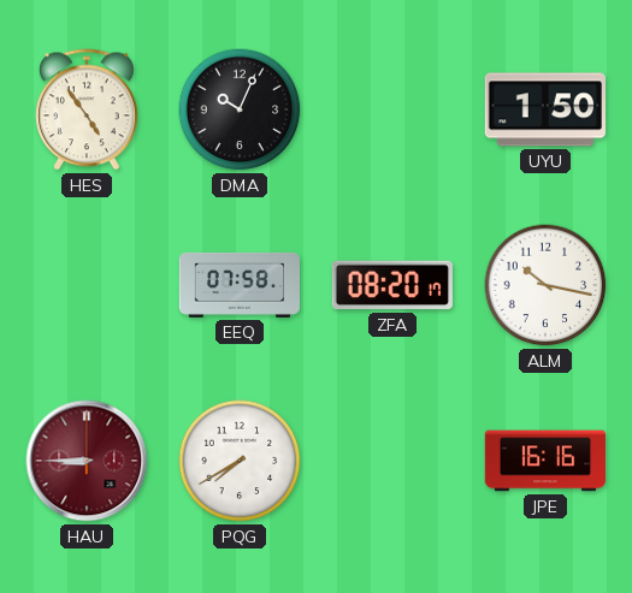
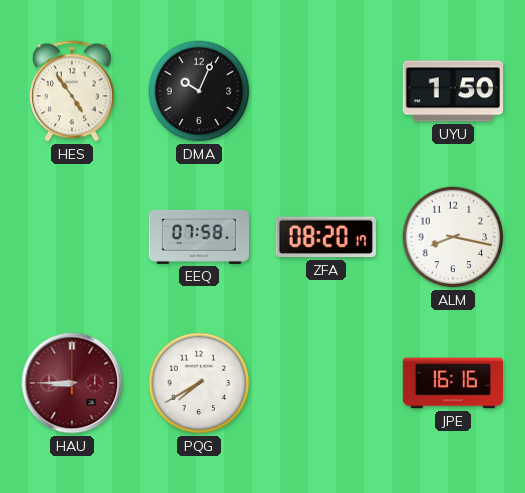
ALM: 10:17 -> 8:17
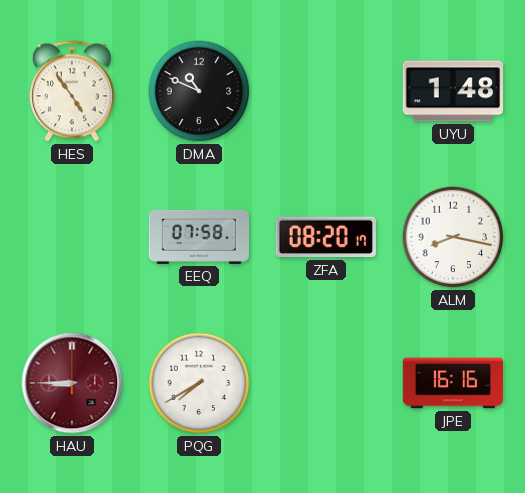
DMA: 10:04 -> 10:49
UYU: 1:50 -> 1:48
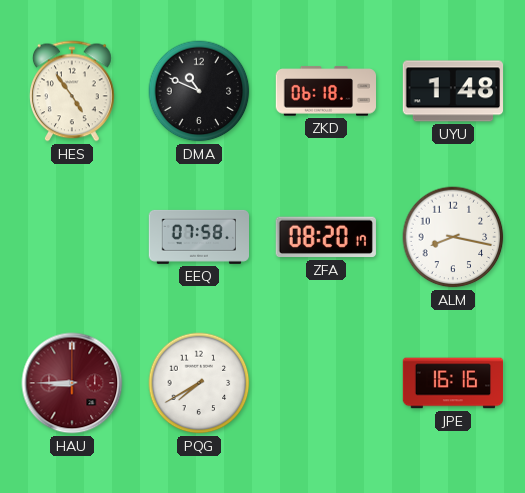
ZKD: none -> 06:18
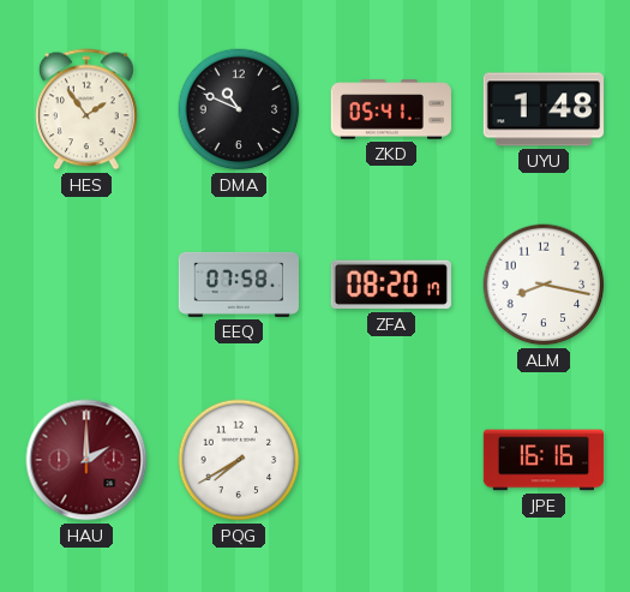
HES: 4:54 -> 1:54
ZKD: 06:18 -> 05:41
HAU: 8:45 -> 2:00
